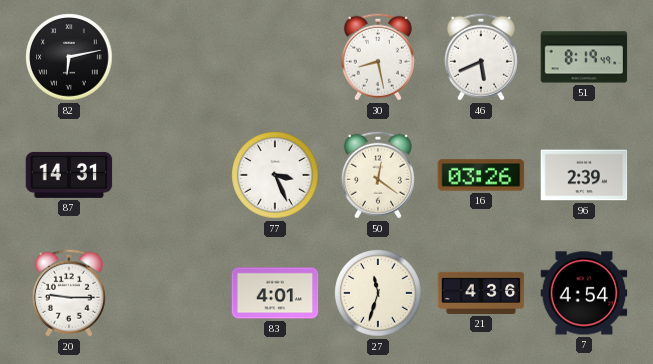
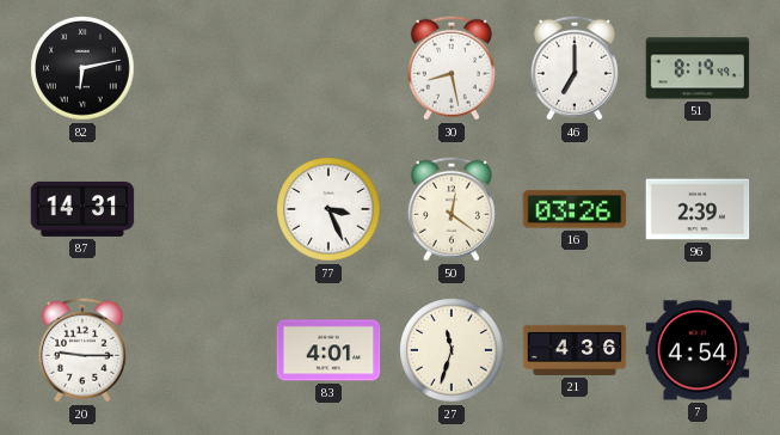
46: 5:41 -> 7:00
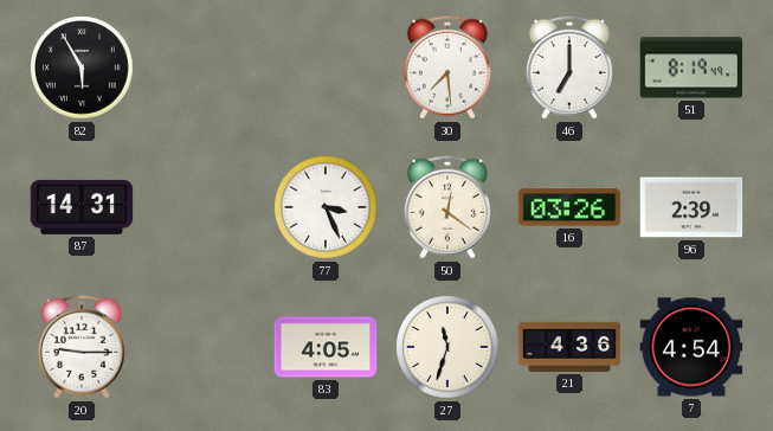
82: 6:13 -> 5:55
30: 8:28 -> 7:29
83: 4:01 -> 4:05
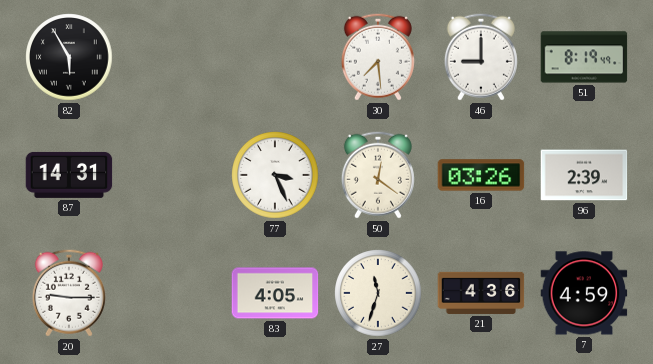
46: 7:00 -> 9:00
7: 4:54 -> 4:59
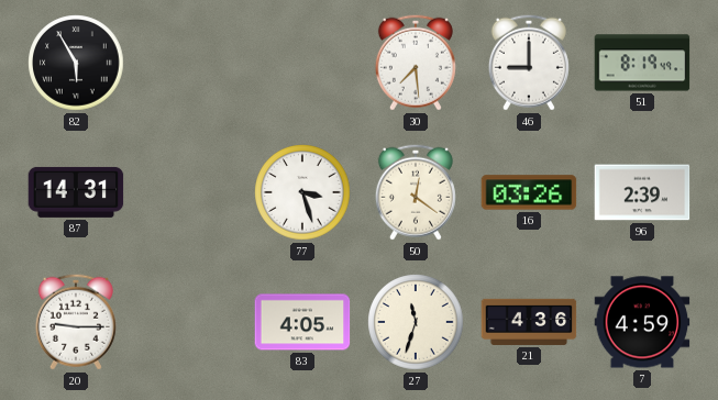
77: 3:26 -> 3:27
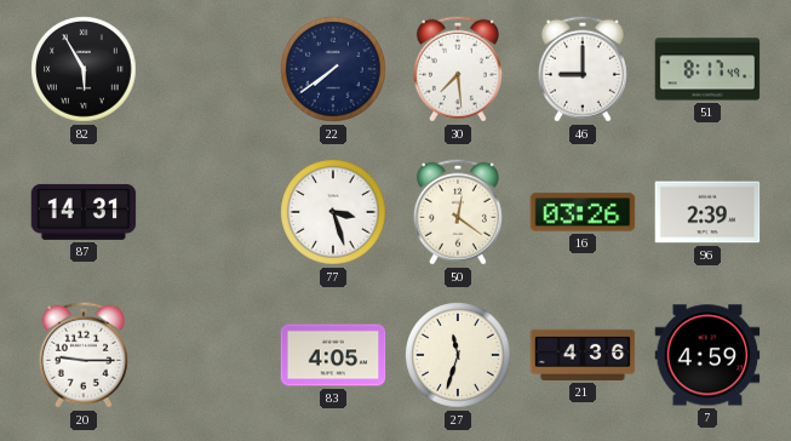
22: none -> 7:39
51: 8:19 -> 8:17
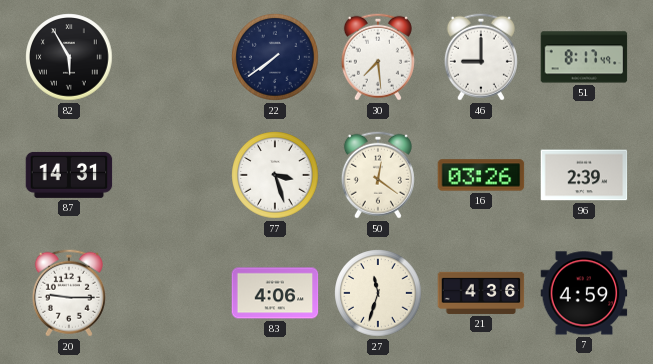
83: 4:05 -> 4:06
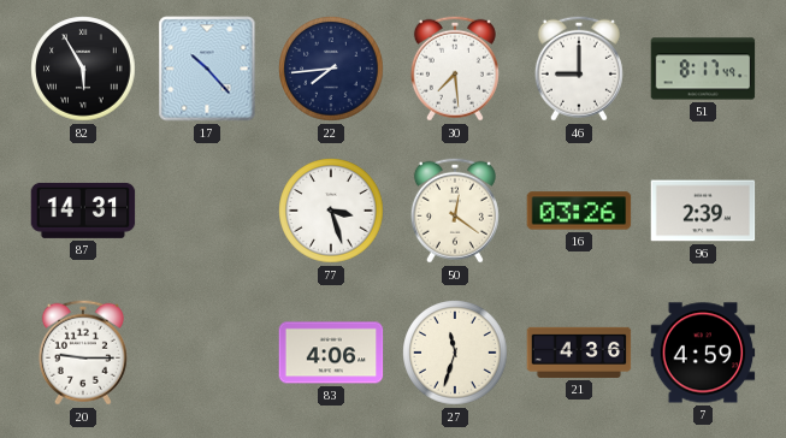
17: none -> 10:23
22: 7:39 -> 7:44
